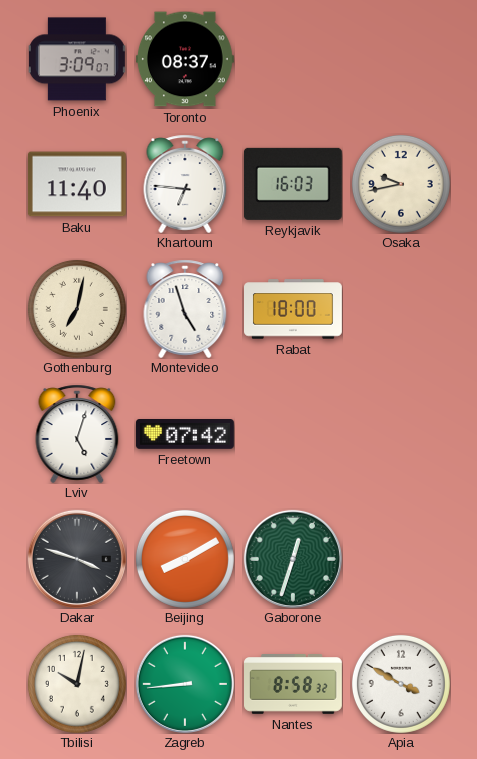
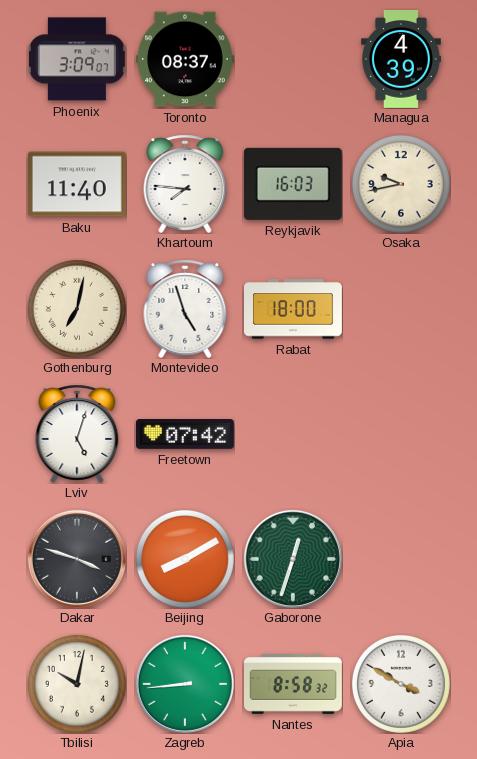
Managua: none -> 4:39
Khartoum: 6:46 -> 7:46
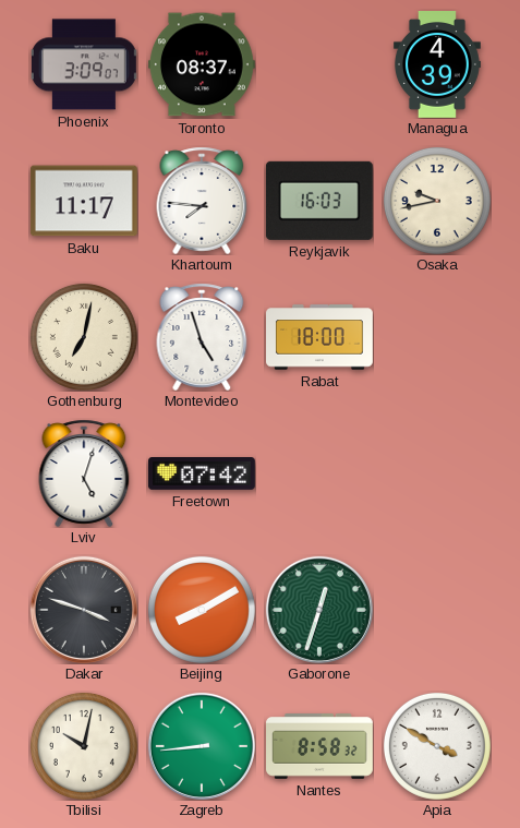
Baku: 11:40 -> 11:17
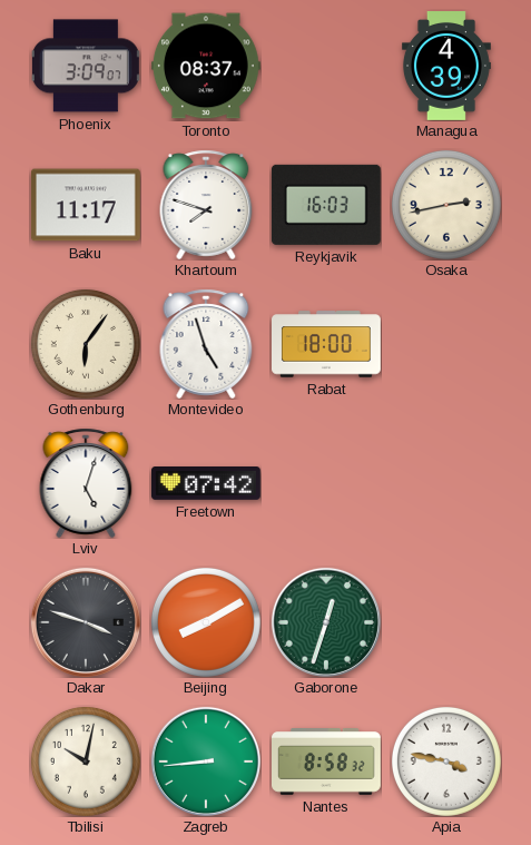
Khartoum: 7:46 -> 7:48
Osaka: 9:43 -> 2:43
Gothenburg: 7:02 -> 6:06
Apia: 3:50 -> 3:47
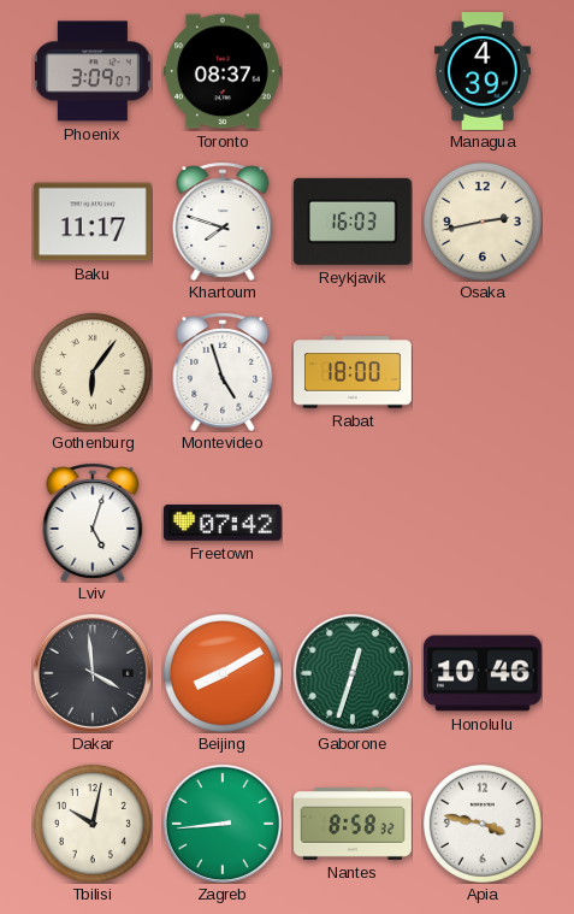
Dakar: 3:48 -> 3:59
Honolulu: none -> 10:46
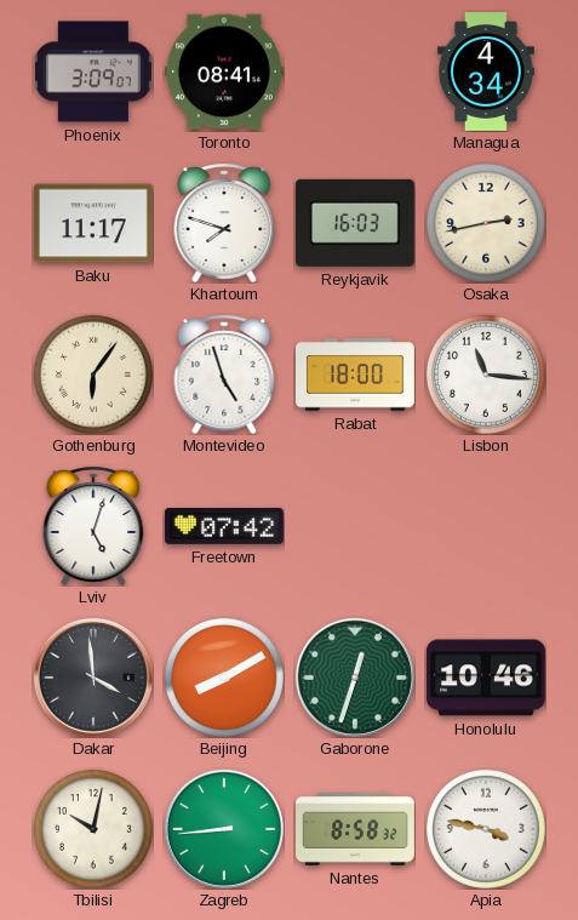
Toronto: 08:37 -> 08:41
Managua: 4:39 -> 4:34
Lisbon: none -> 11:16
